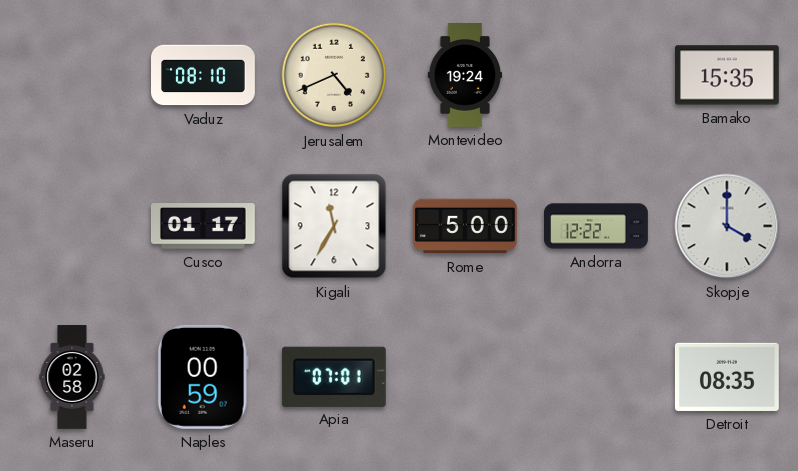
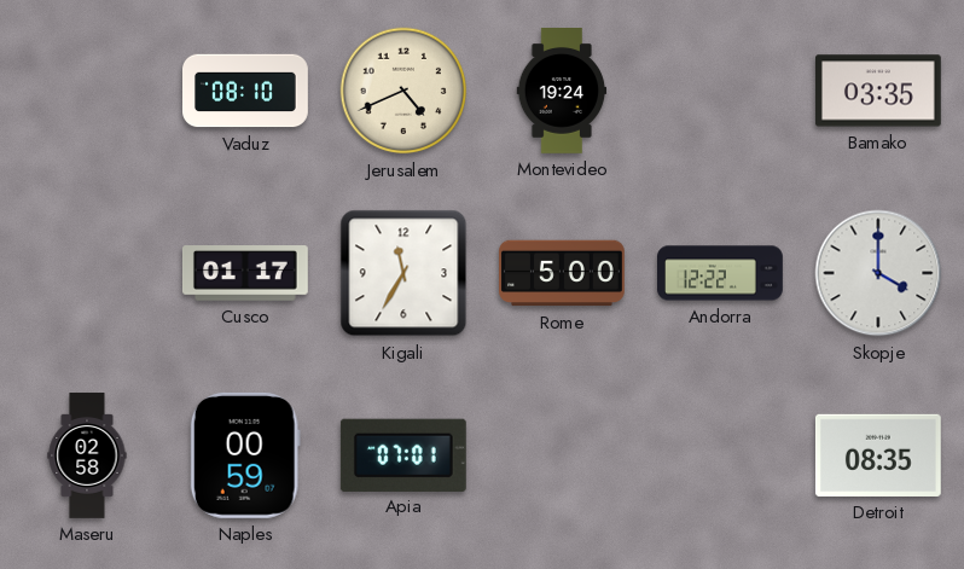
Bamako: 15:35 -> 03:35
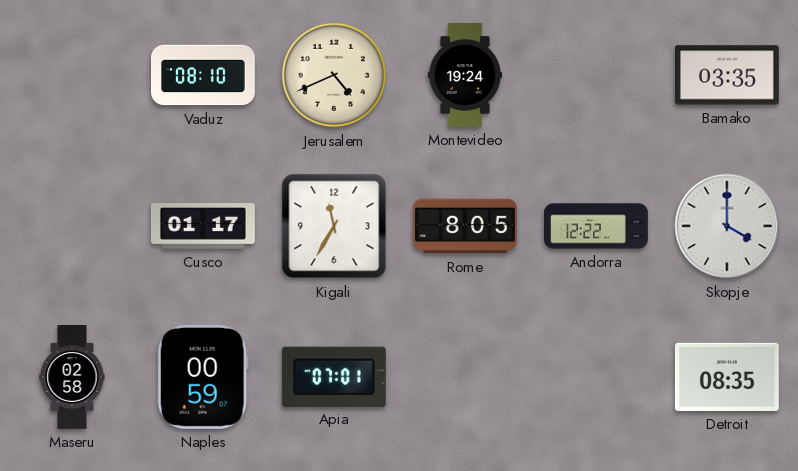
Rome: 5:00 -> 8:05
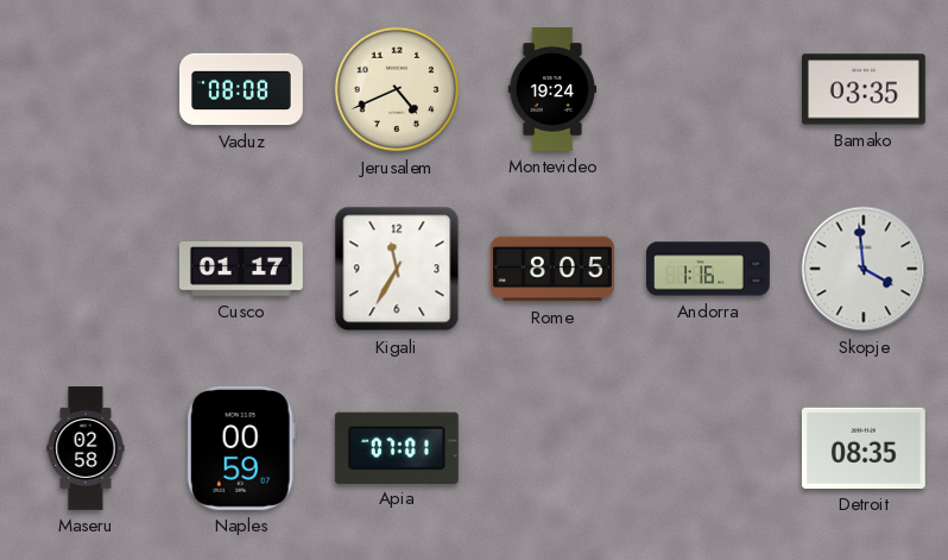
Vaduz: 08:10 -> 08:08
Andorra: 12:22 -> 1:16
Skopje: 4:00 -> 3:59
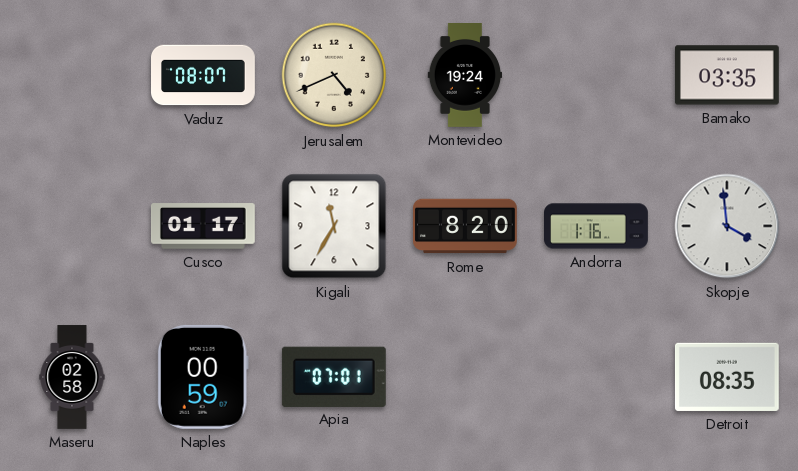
Vaduz: 08:08 -> 08:07
Rome: 8:05 -> 8:20
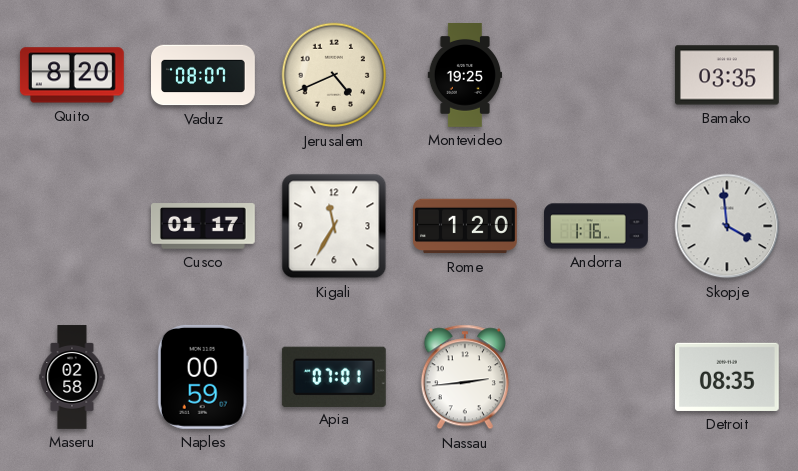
Quito: none -> 8:20
Montevideo: 19:24 -> 19:25
Rome: 8:20 -> 1:20
Nassau: none -> 2:44
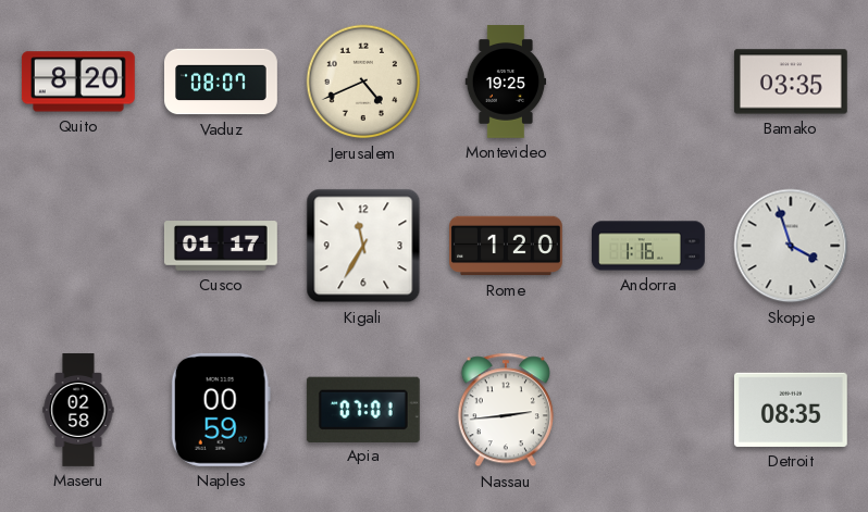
Skopje: 3:59 -> 3:57
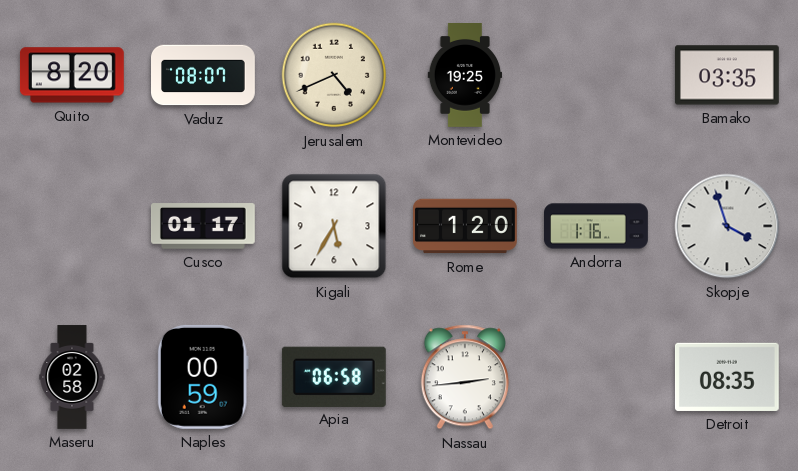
Kigali: 11:35 -> 5:35
Apia: 07:01 -> 06:58
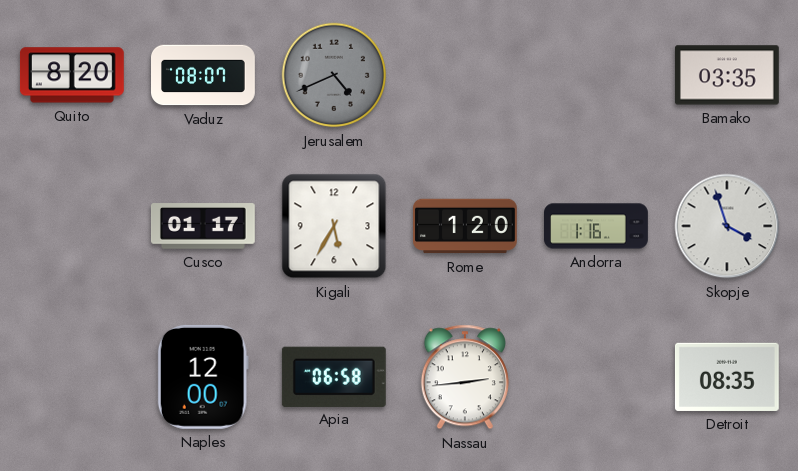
Jerusalem dial: cream -> grey
Montevideo: 19:25 -> none
Maseru: 02:58 -> none
Naples: 00:59 -> 12:00
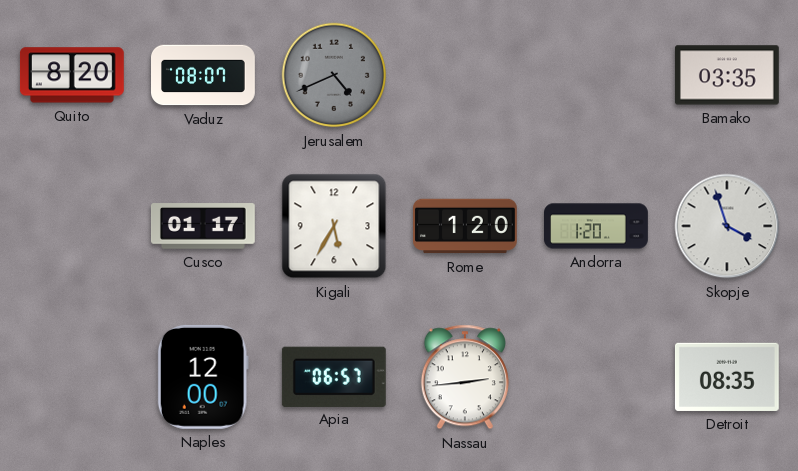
Andorra: 1:16 -> 1:20
Apia: 06:58 -> 06:57
